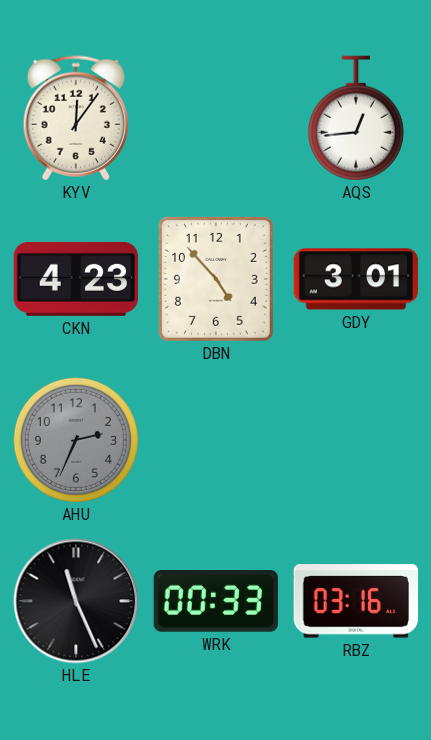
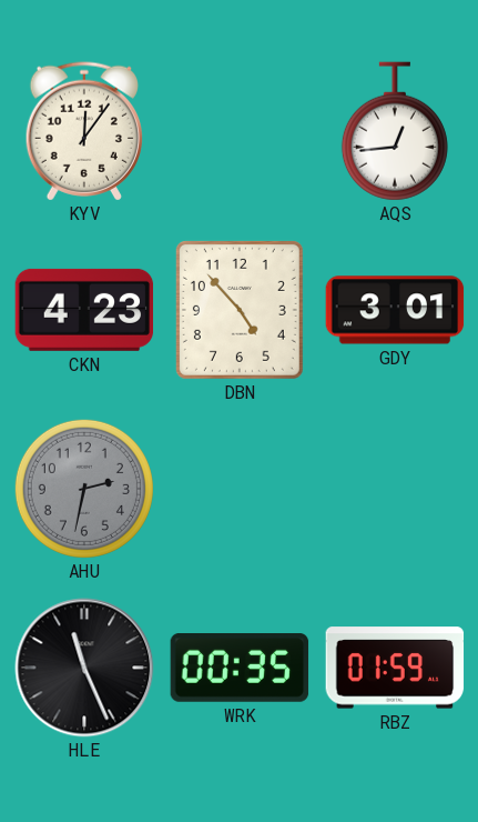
AHU: 2:34 -> 2:32
WRK: 00:33 -> 00:35
RBZ: 03:16 -> 01:59
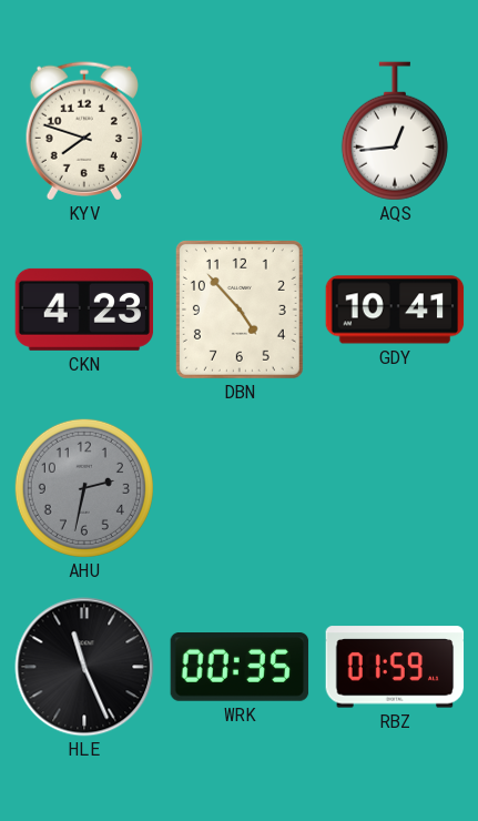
KYV: 12:06 -> 7:48
GDY: 3:01 -> 10:41
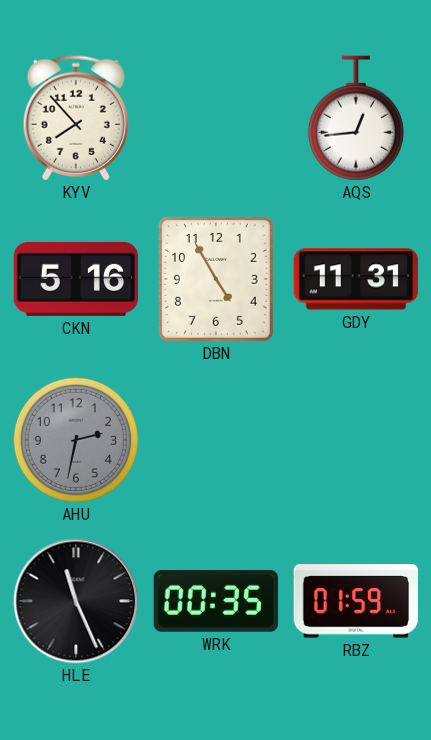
KYV: 7:48 -> 7:53
CKN: 4:23 -> 5:16
DBN: 4:53 -> 4:55
GDY: 10:41 -> 11:31
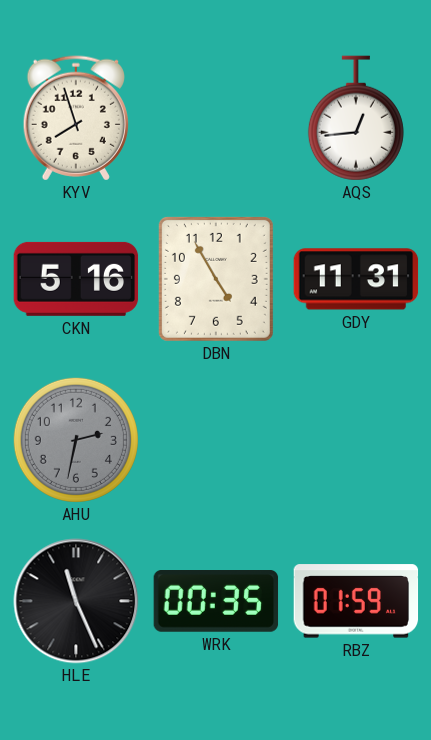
KYV: 7:53 -> 7:57
